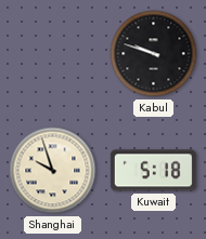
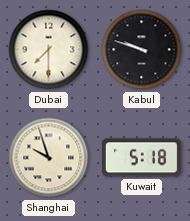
Dubai: none -> 7:30
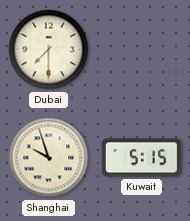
Kabul: 9:48 -> none
Kuwait: 5:18 -> 5:15
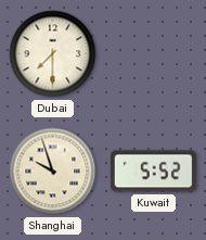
Kuwait: 5:15 -> 5:52
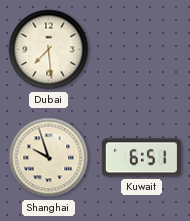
Dubai: 7:30 -> 7:29
Kuwait: 5:52 -> 6:51
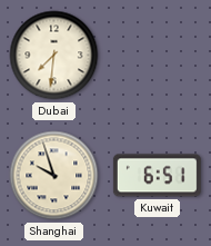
Dubai: 7:29 -> 7:31
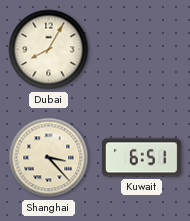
Dubai: 7:31 -> 8:05
Shanghai: 9:57 -> 3:23
